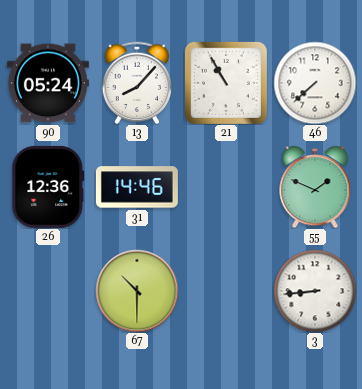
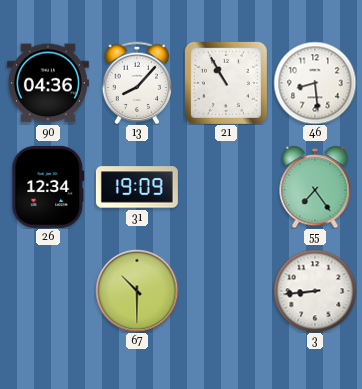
90: 05:24 -> 04:36
46: 7:38 -> 8:29
26: 12:36 -> 12:34
31: 14:46 -> 19:09
55: 1:49 -> 7:24
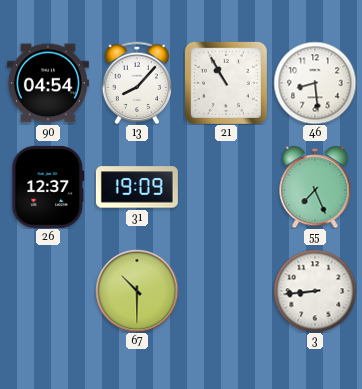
90: 04:36 -> 04:54
26: 12:34 -> 12:37
55: 7:24 -> 7:26
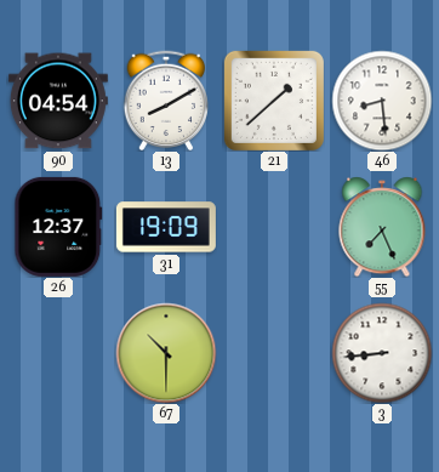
13: 8:07 -> 8:10
21: 10:55 -> 1:38
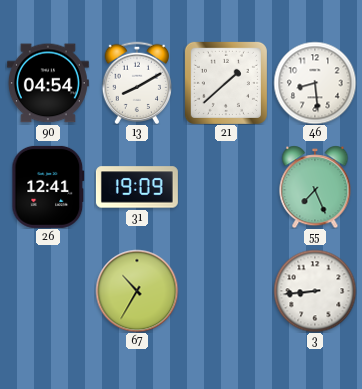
26: 12:37 -> 12:41
67: 10:30 -> 10:35
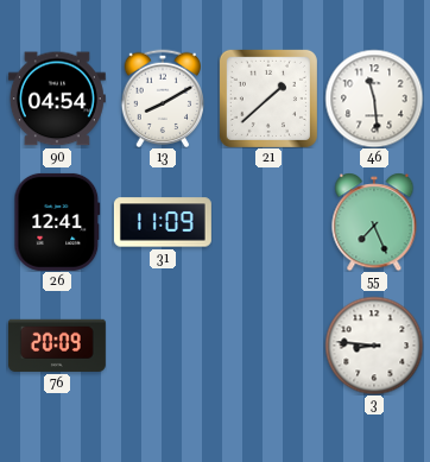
46: 8:29 -> 11:29
31: 19:09 -> 11:09
76: none -> 20:09
67: 10:35 -> none
3: 8:44 -> 8:46
